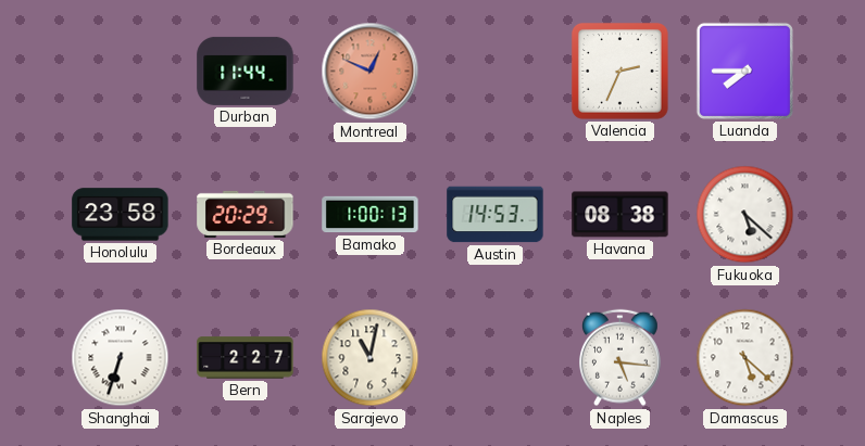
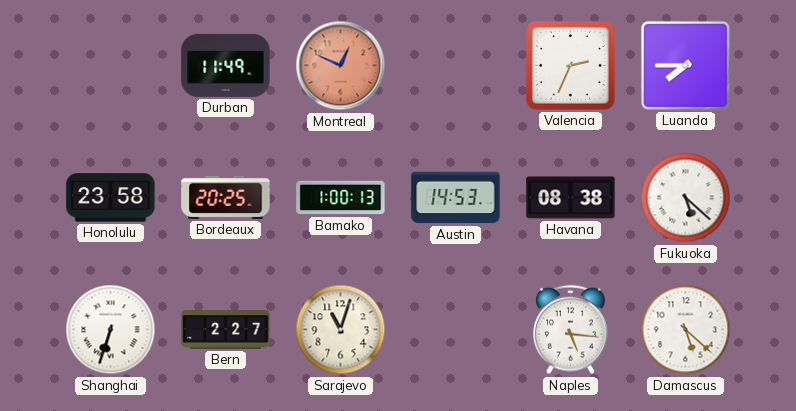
Durban: 11:44 -> 11:49
Bordeaux: 20:29 -> 20:25
Sarajevo: 11:02 -> 11:03
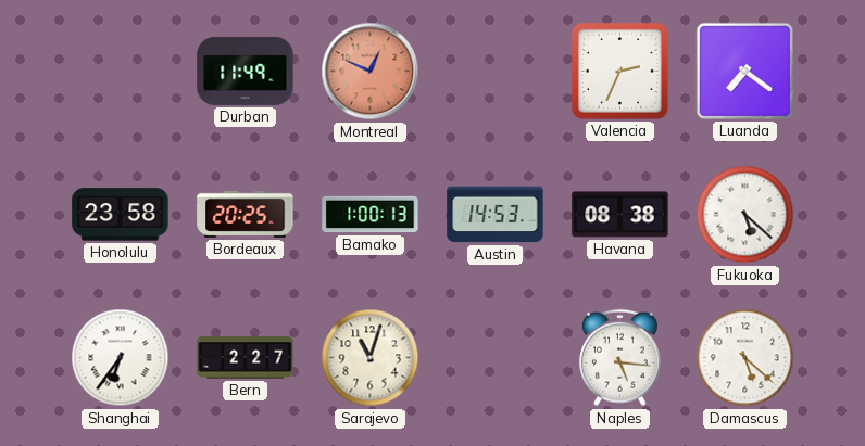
Luanda: 7:45 -> 7:21
Shanghai: 6:33 -> 6:36
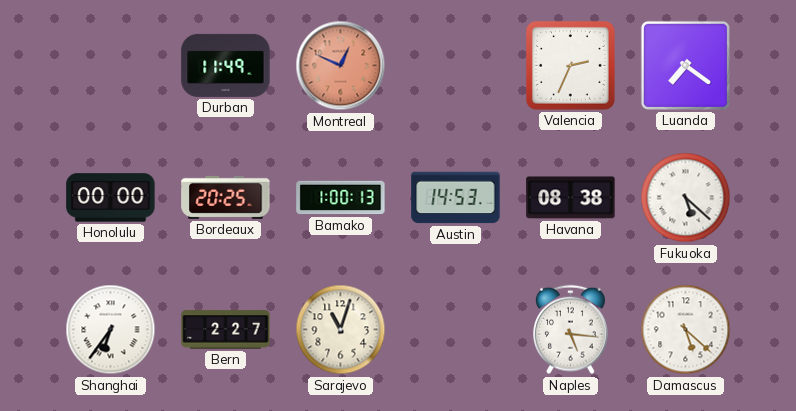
Honolulu: 23:58 -> 00:00
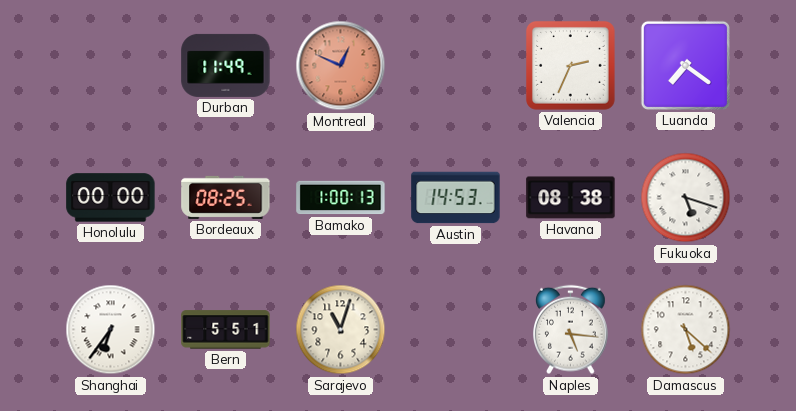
Bordeaux: 20:25 -> 08:25
Fukuoka: 5:22 -> 5:18
Bern: 2:27 -> 5:51
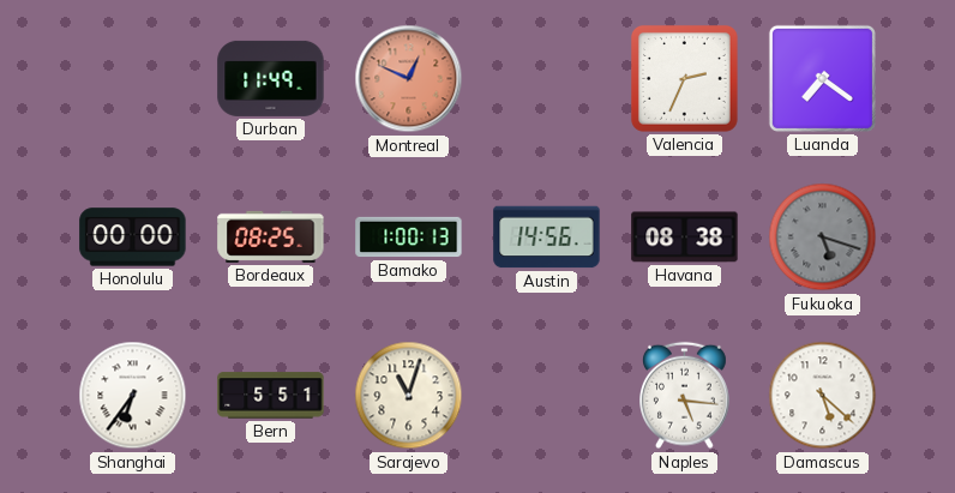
Austin: 14:53 -> 14:56
Fukuoka dial: white -> grey
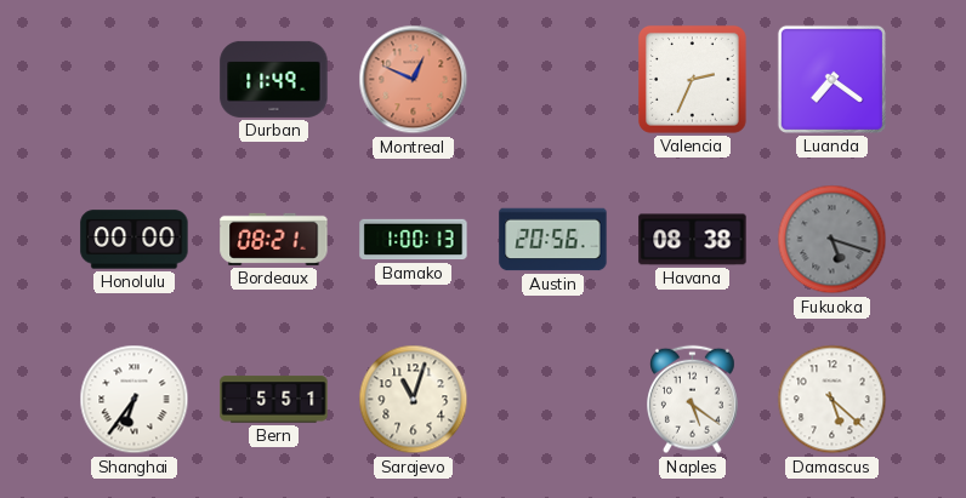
Bordeaux: 08:25 -> 08:21
Austin: 14:56 -> 20:56
Naples: 5:16 -> 5:21
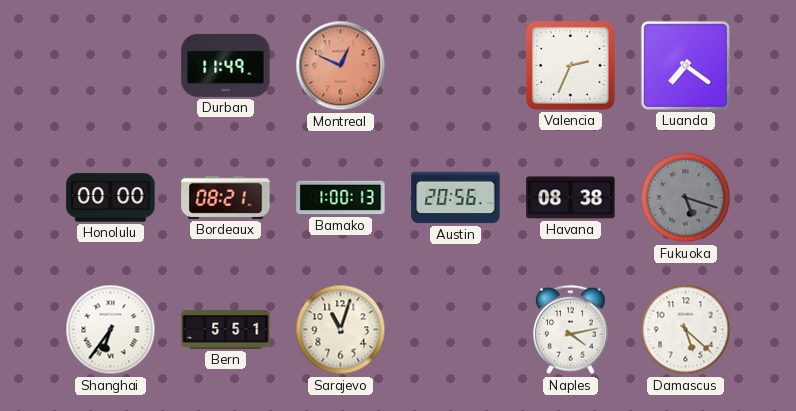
Naples: 5:21 -> 4:13
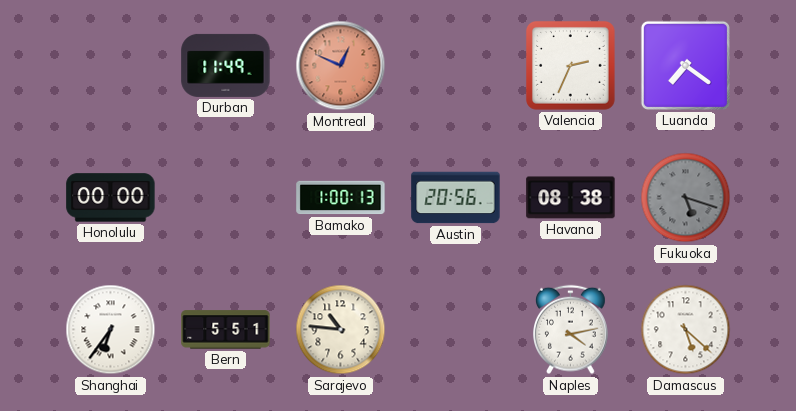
Bordeaux: 08:21 -> none
Sarajevo: 11:03 -> 10:46
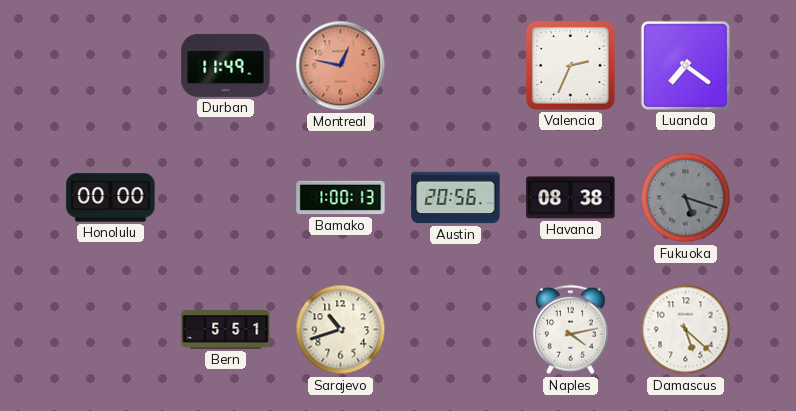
Montreal: 12:49 -> 12:47
Shanghai: 6:36 -> none
Sarajevo: 10:46 -> 10:42
